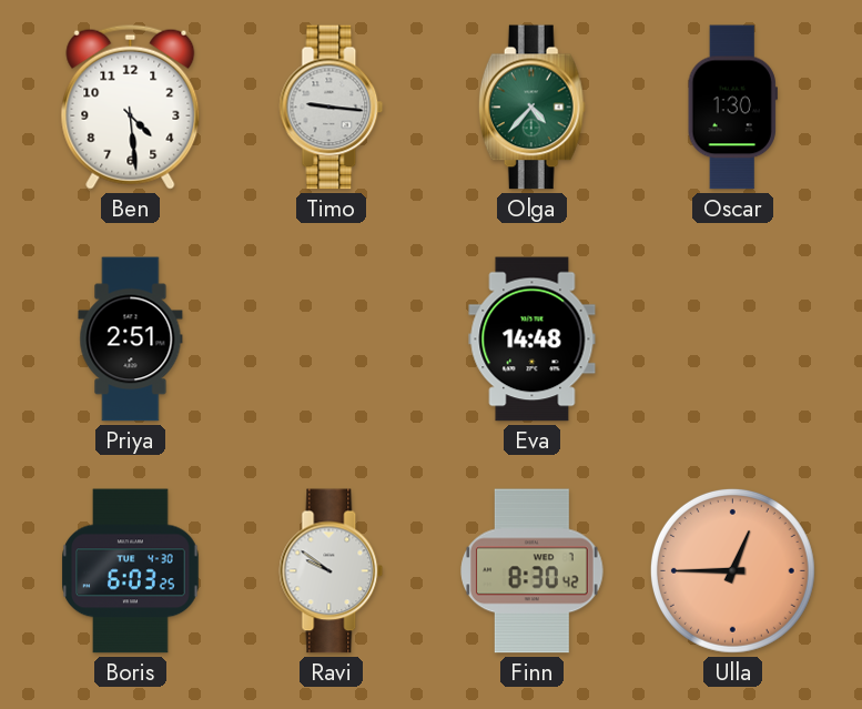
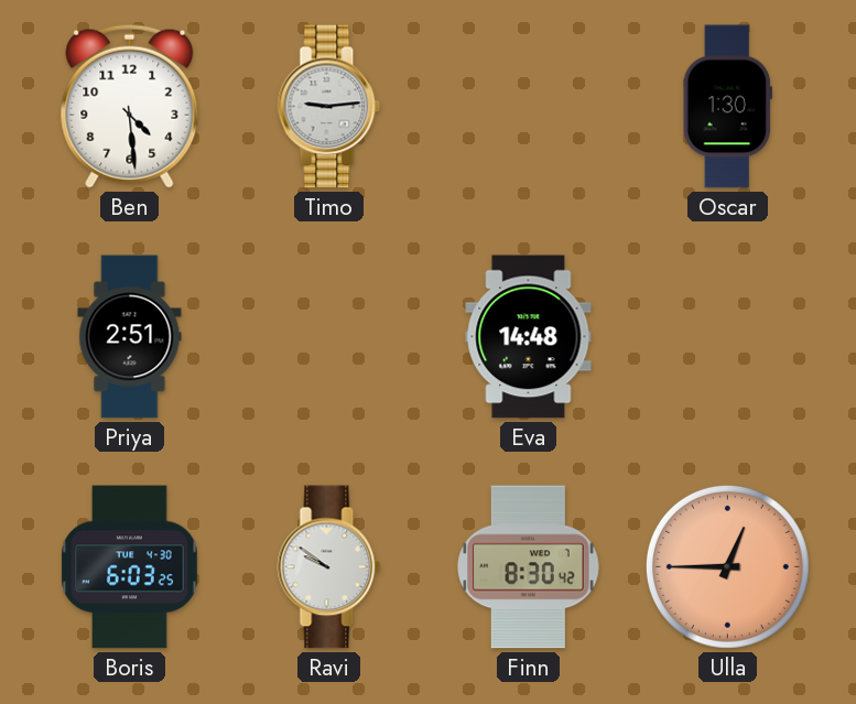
Timo: 9:16 -> 9:14
Olga: 4:37 -> none
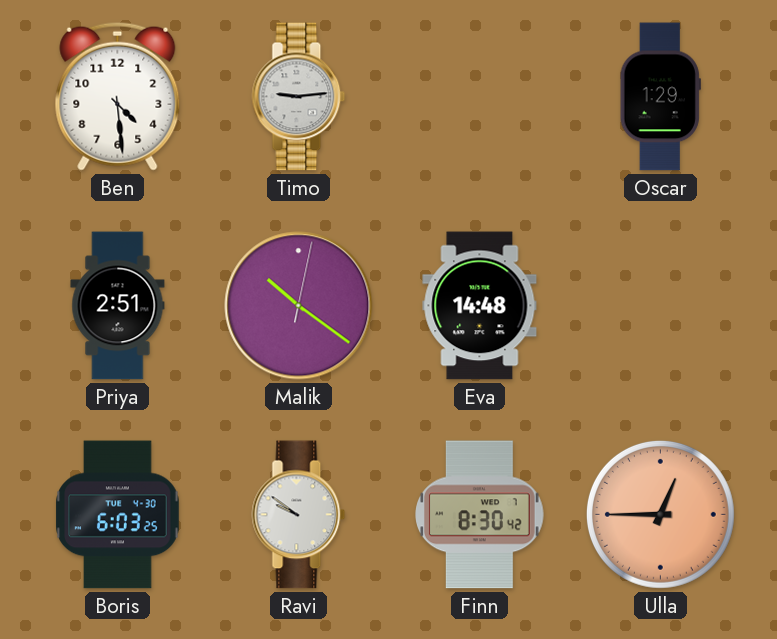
Oscar: 1:30 -> 1:29
Malik: none -> 10:21
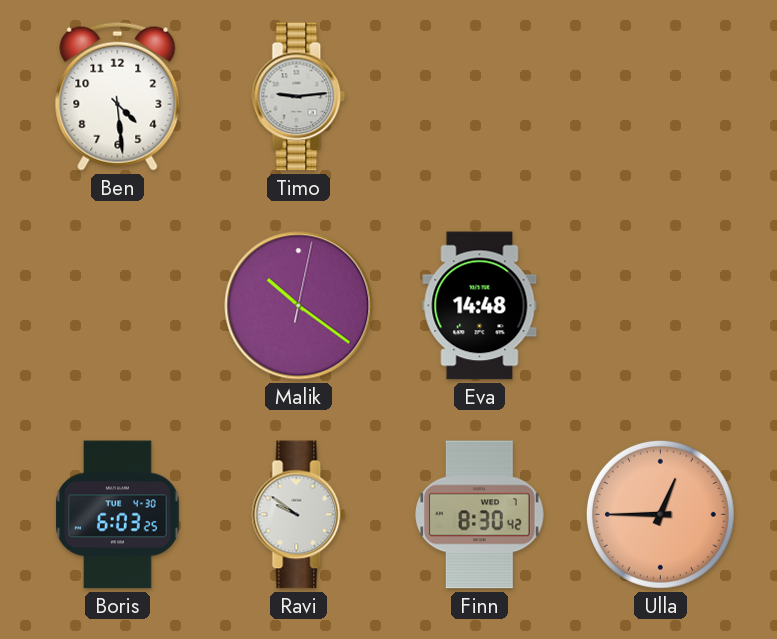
Oscar: 1:29 -> none
Priya: 2:51 -> none
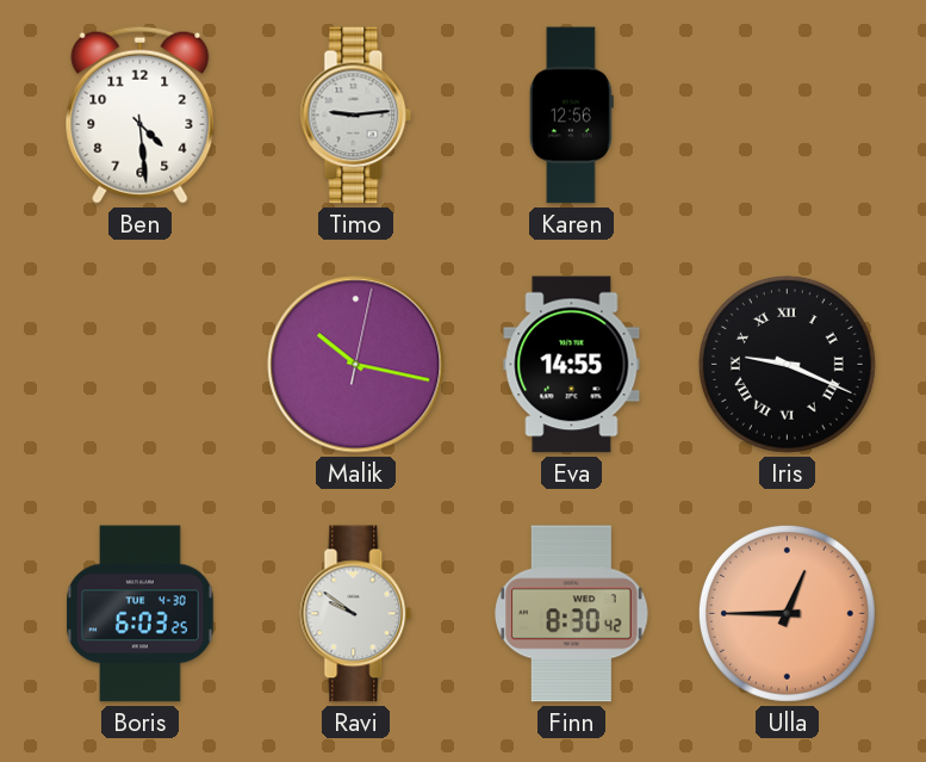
Karen: none -> 12:56
Malik: 10:21 -> 10:17
Eva: 14:48 -> 14:55
Iris: none -> 9:19
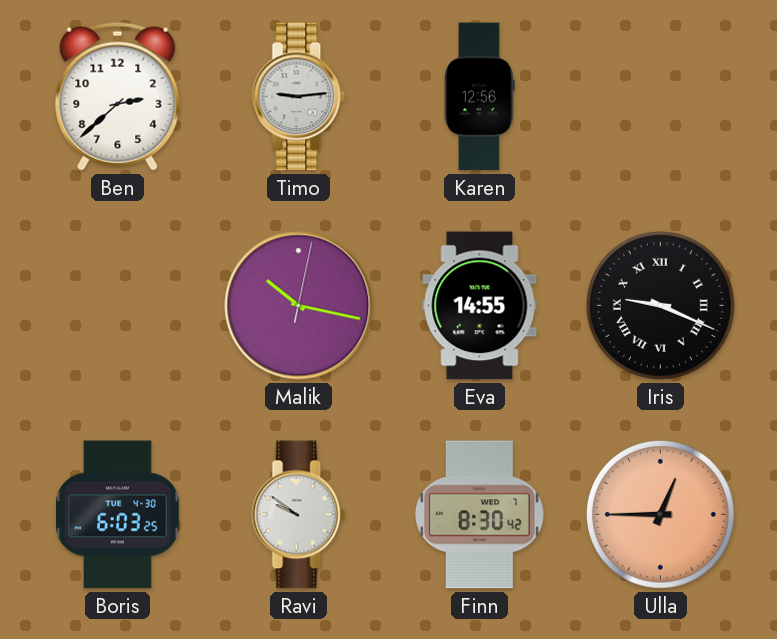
Ben: 4:29 -> 2:38
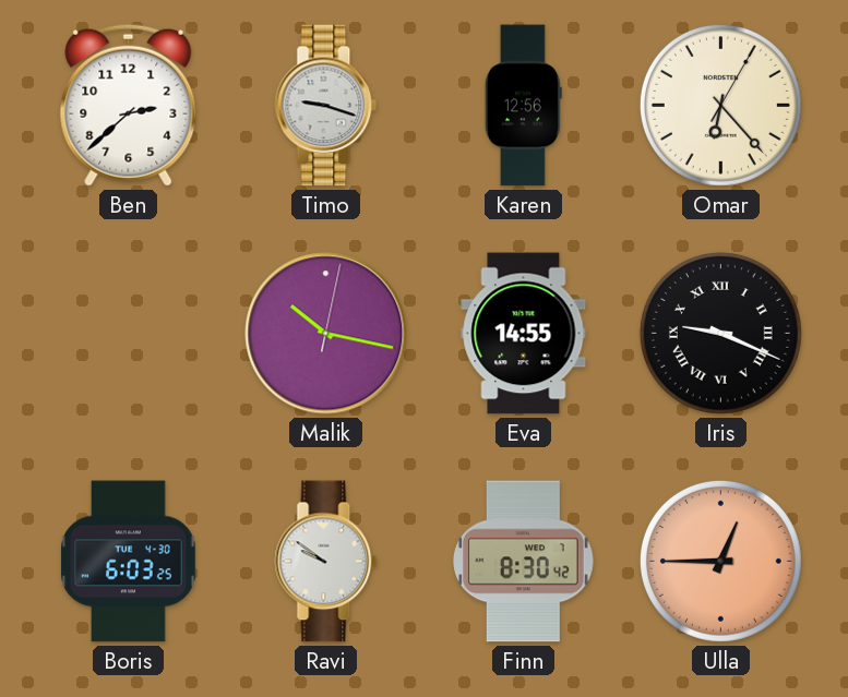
Timo: 9:14 -> 9:18
Omar: none -> 6:23
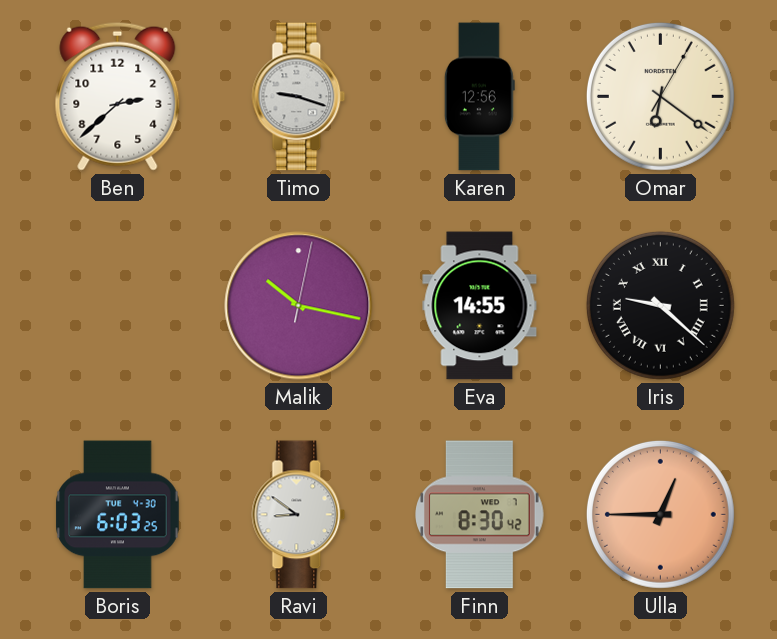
Omar: 6:23 -> 6:21
Iris: 9:19 -> 9:22
Ravi: 9:51 -> 8:51
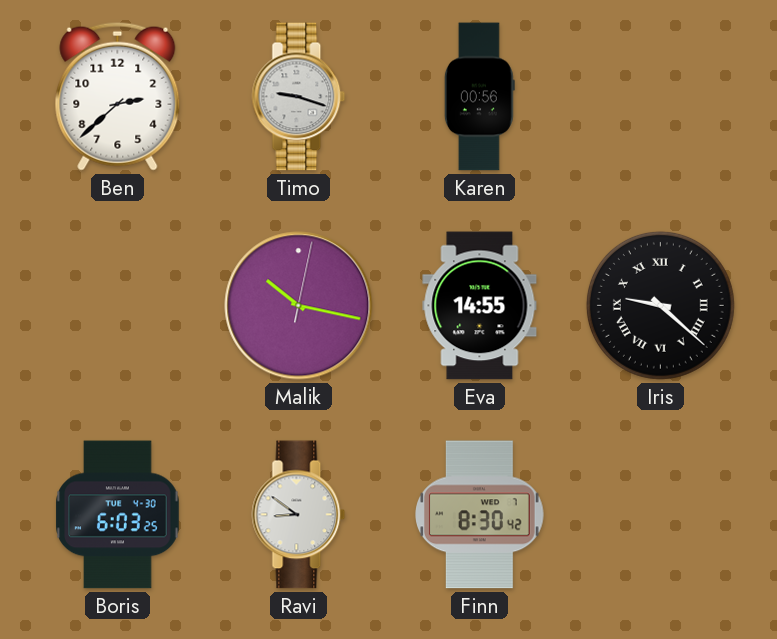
Karen: 12:56 -> 00:56
Omar: 6:21 -> none
Ulla: 12:45 -> none
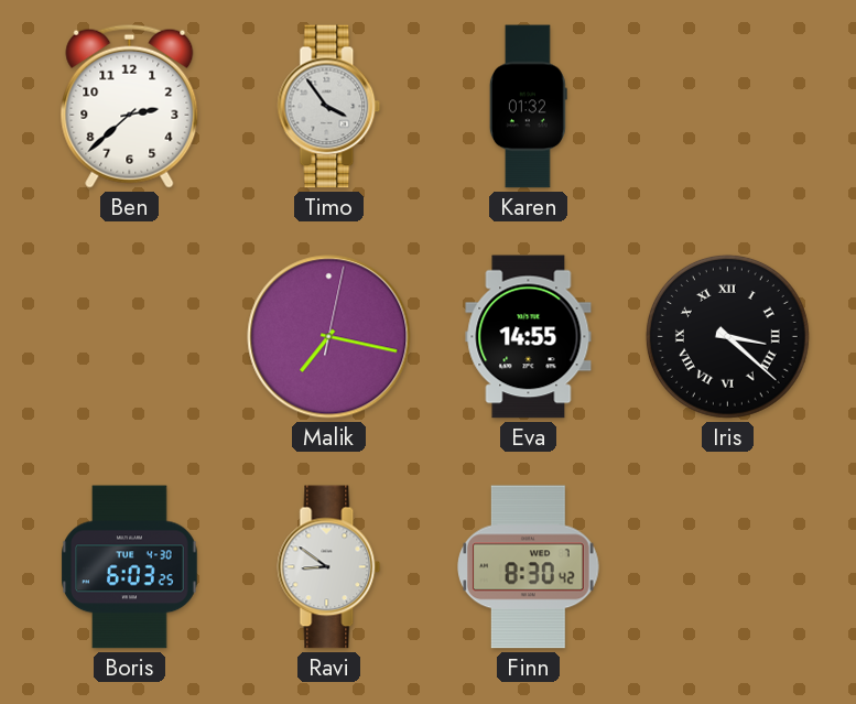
Timo: 9:18 -> 3:54
Karen: 00:56 -> 01:32
Malik: 10:17 -> 7:17
Iris: 9:22 -> 3:22
